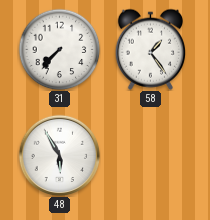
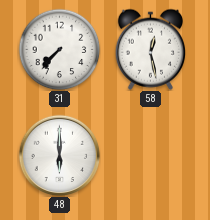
58: 1:24 -> 12:28
48: 5:55 -> 6:00
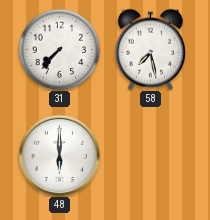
58: 12:28 -> 7:28
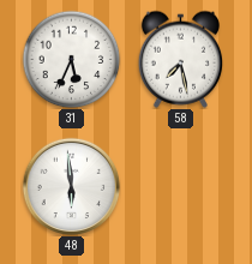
31: 7:37 -> 5:34
48: 6:00 -> 5:59
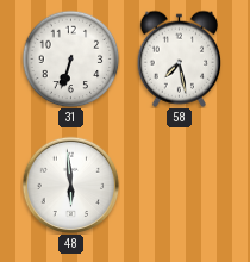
31: 5:34 -> 6:33
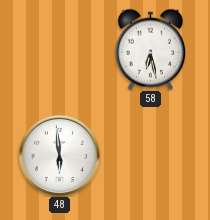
31: 6:33 -> none
58: 7:28 -> 6:28
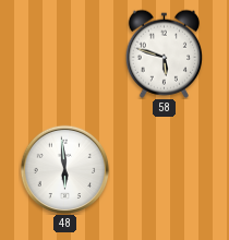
58: 6:28 -> 5:48
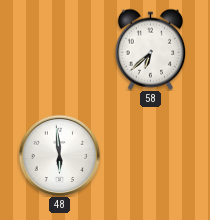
58: 5:48 -> 6:38
